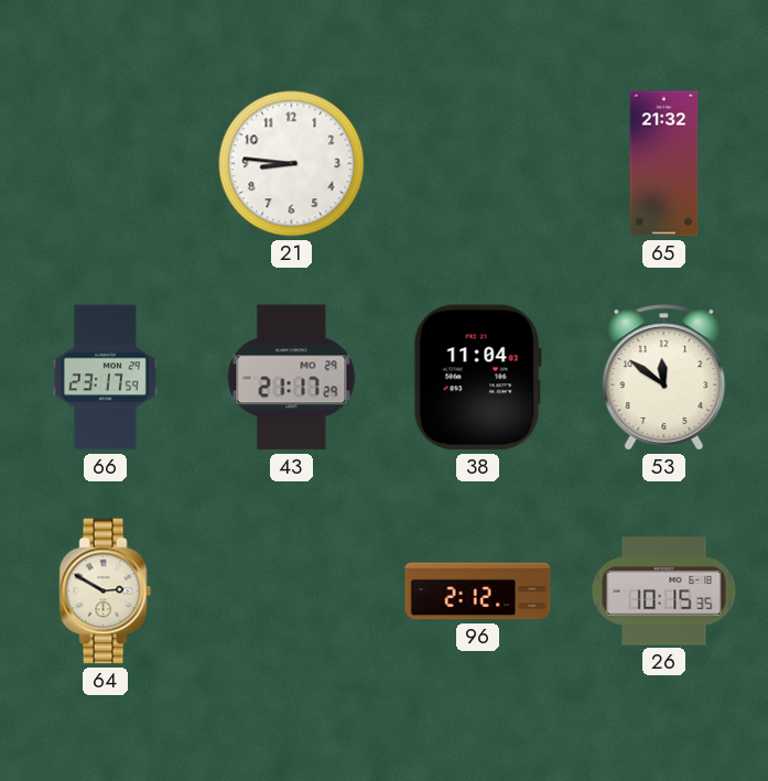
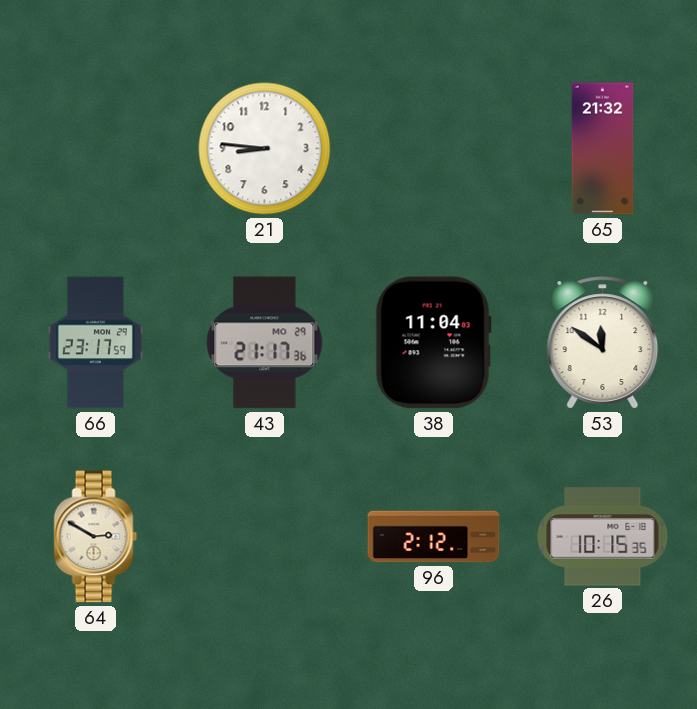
43: 21:17:29 -> 21:17:36
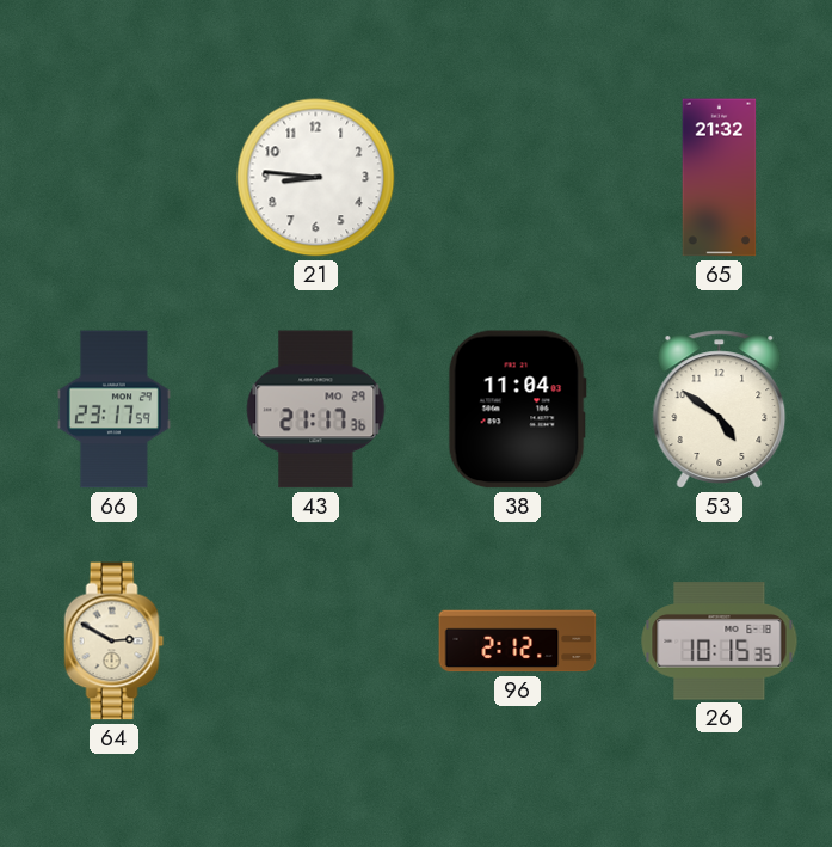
53: 11:51 -> 4:51
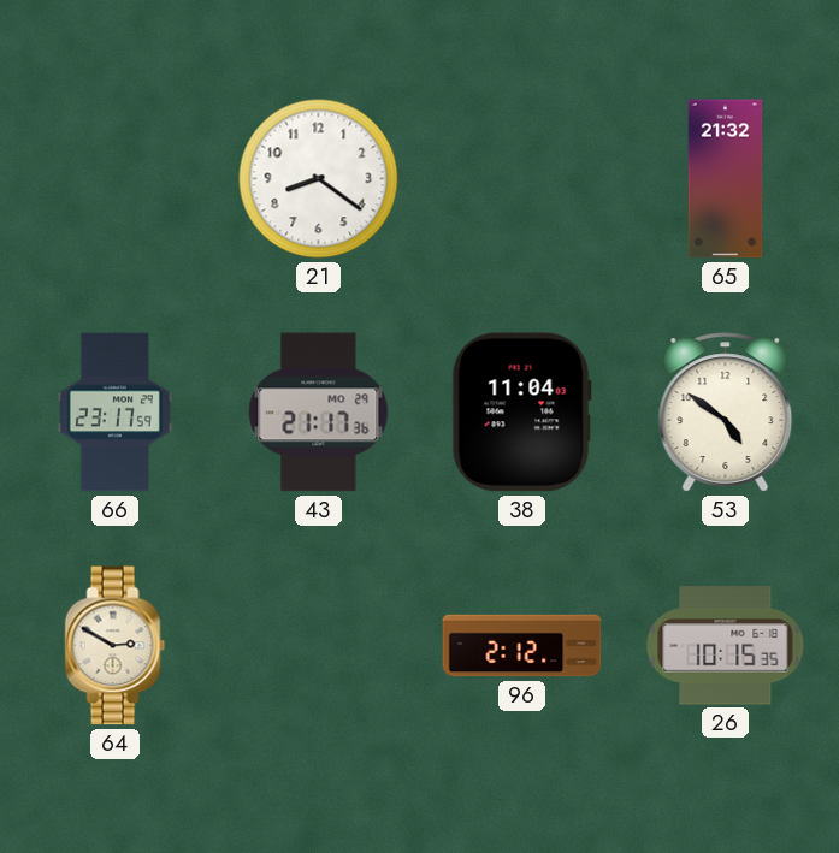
21: 8:46 -> 8:21
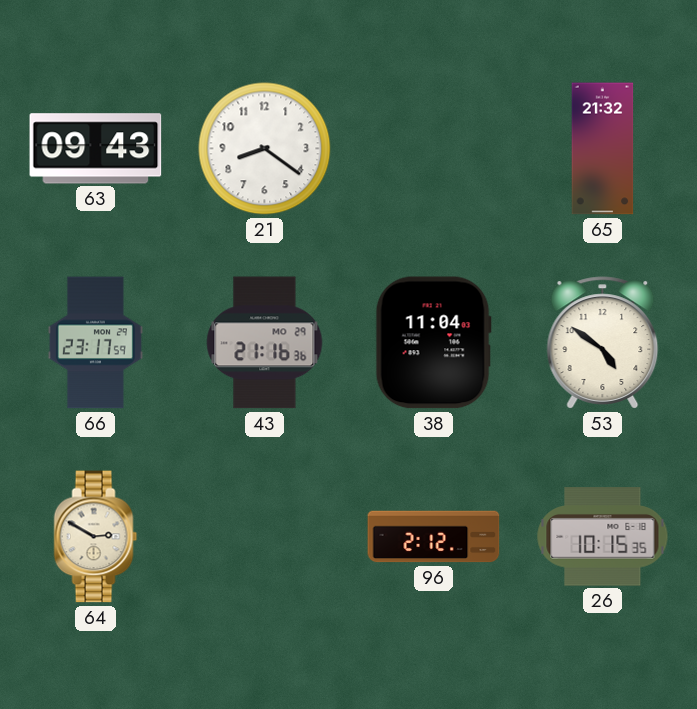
63: none -> 09:43
43: 21:17 -> 21:16
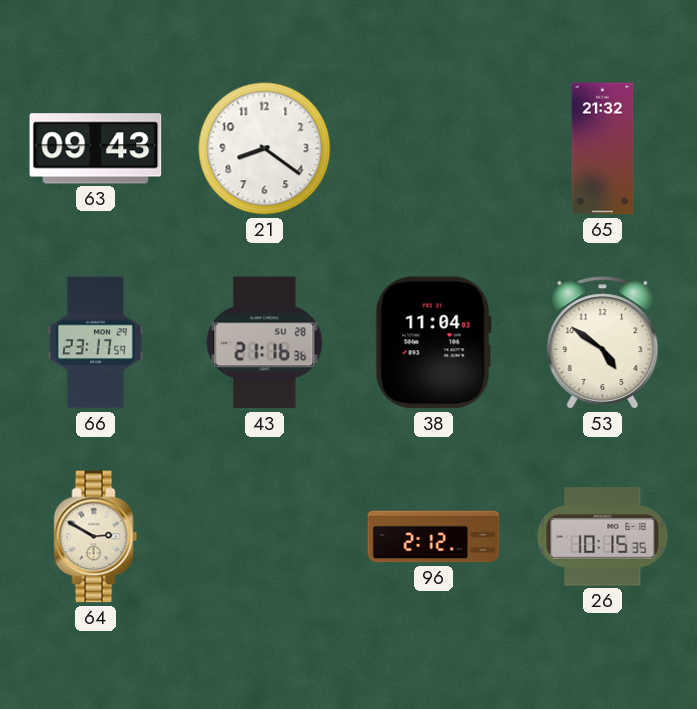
43 date: MO 29 -> SU 28
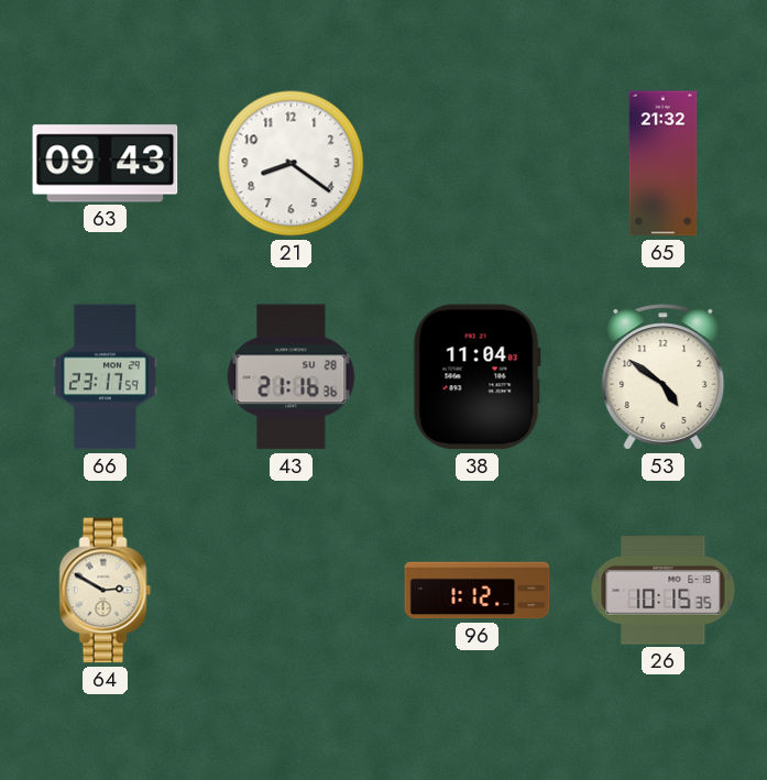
96: 2:12 -> 1:12
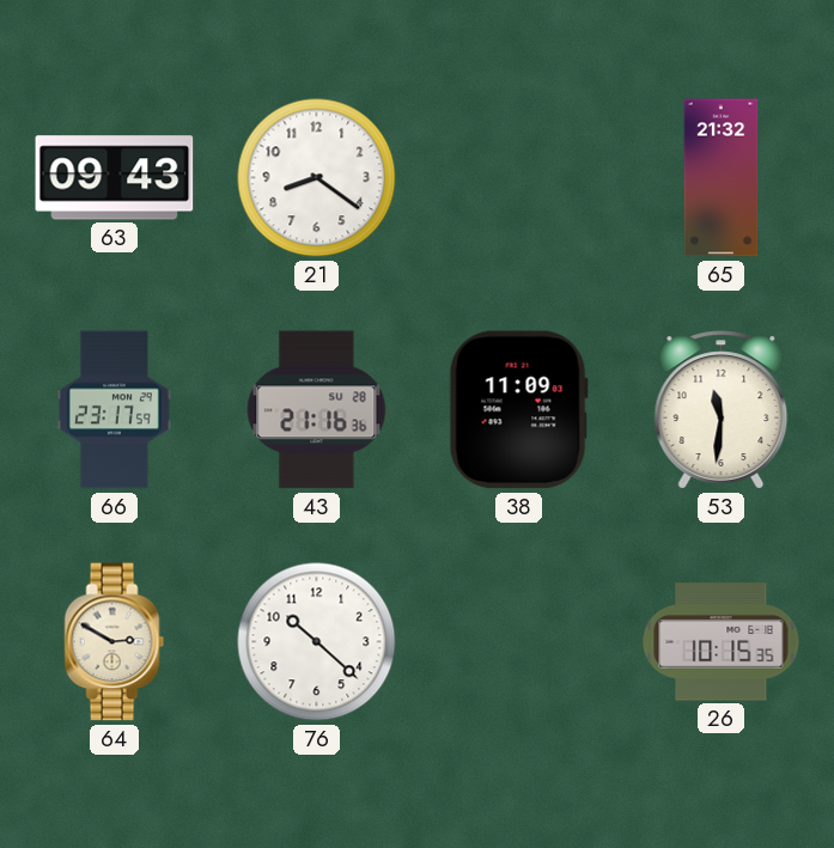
38: 11:04 -> 11:09
53: 4:51 -> 11:31
76: none -> 10:22
96: 1:12 -> none
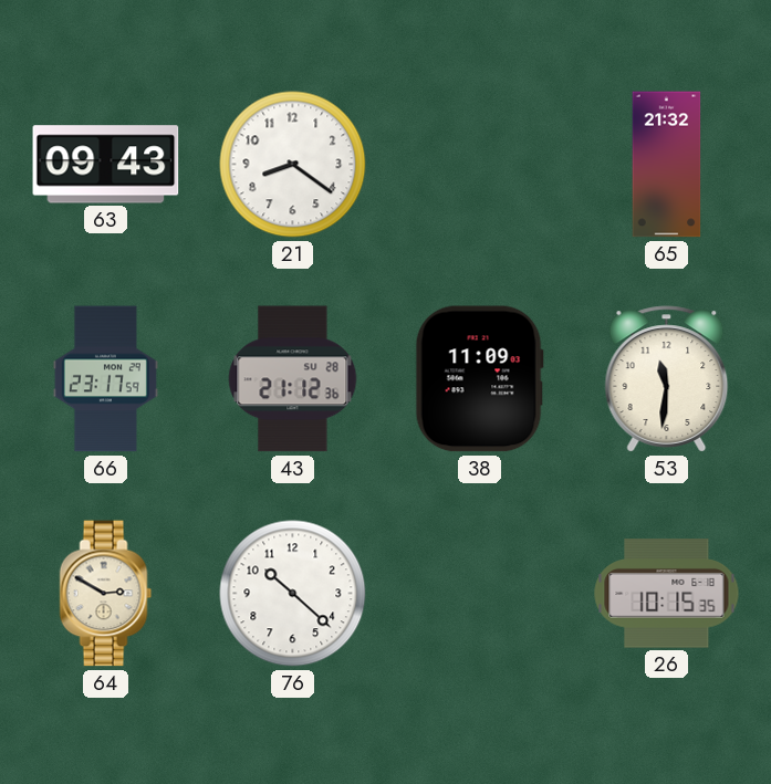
43: 21:16 -> 21:12
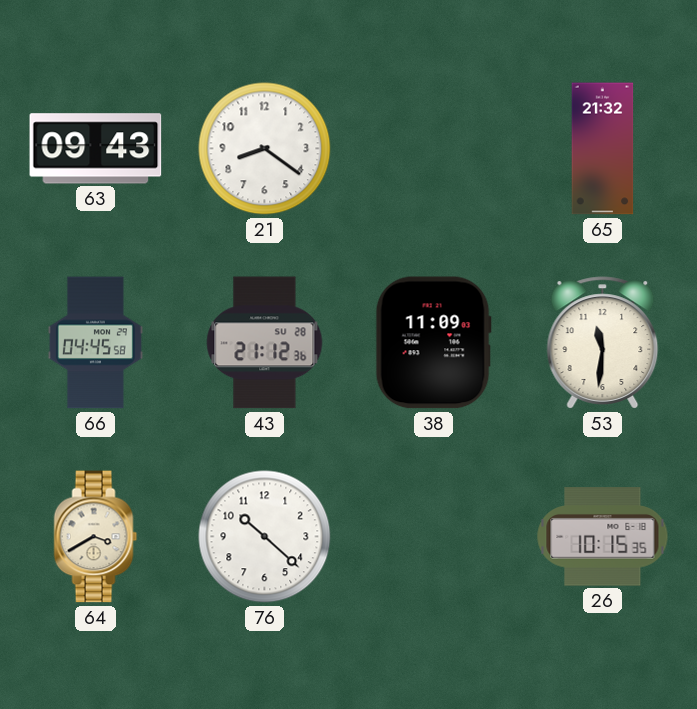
66: 23:17 -> 04:45
64: 2:50 -> 3:40
